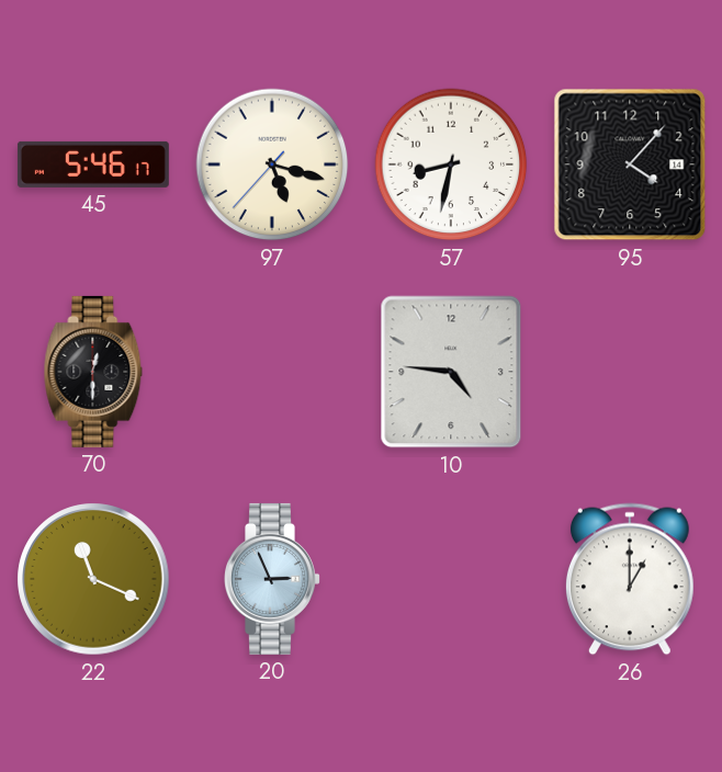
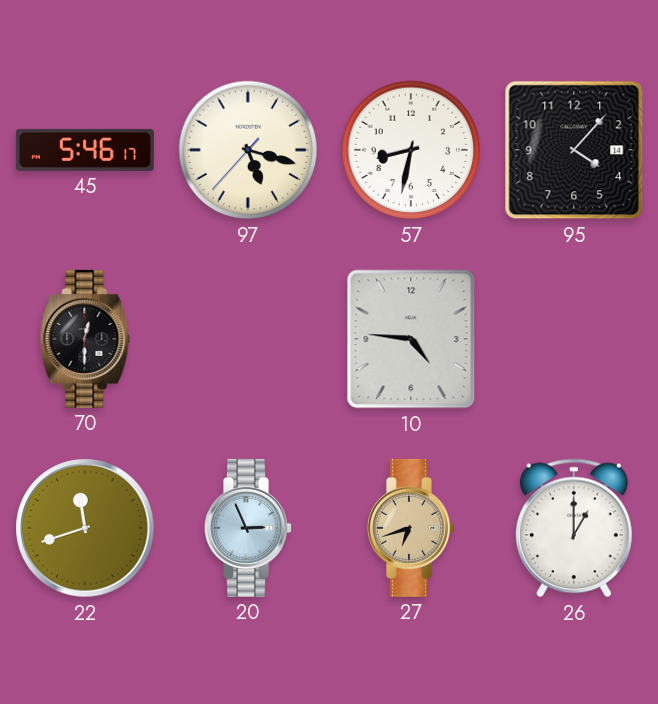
22: 11:19 -> 11:42
27: none -> 6:42
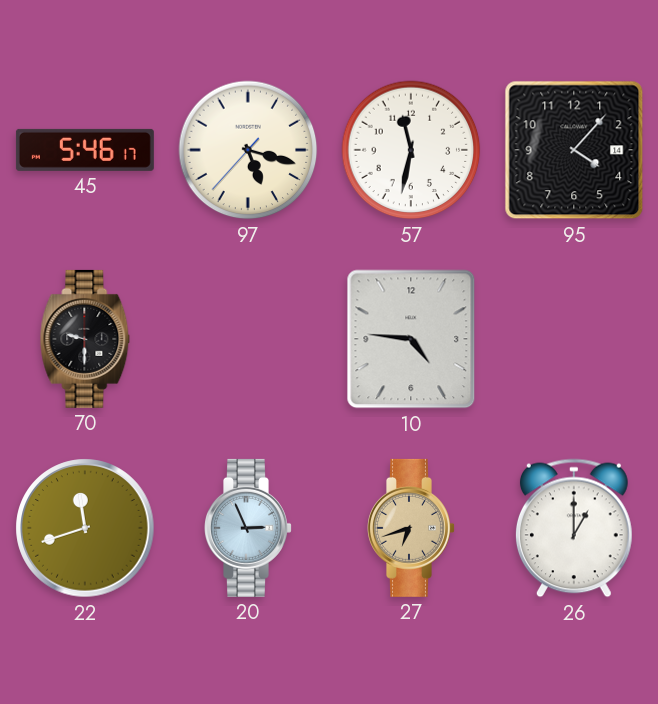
57: 8:32 -> 11:32
70: 12:30 -> 9:30
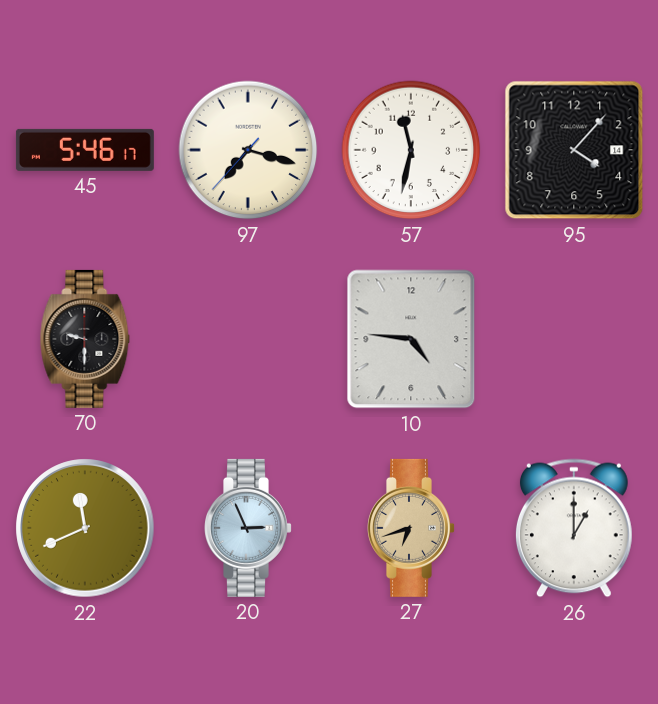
97: 5:17 -> 7:17
22: 11:42 -> 11:41
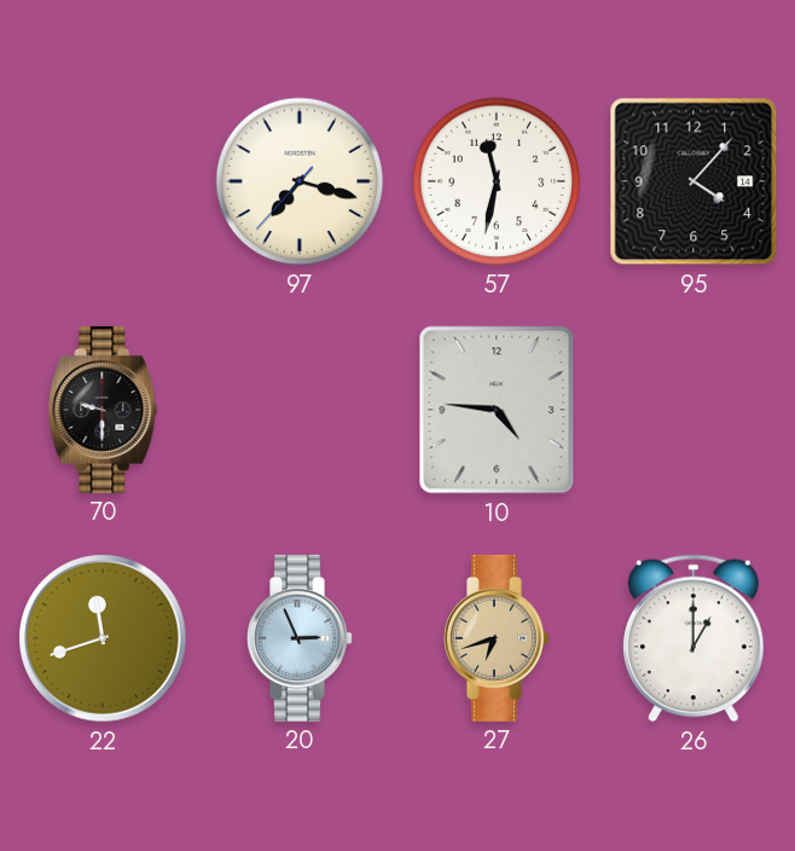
45: 5:46 -> none
22: 11:41 -> 11:42
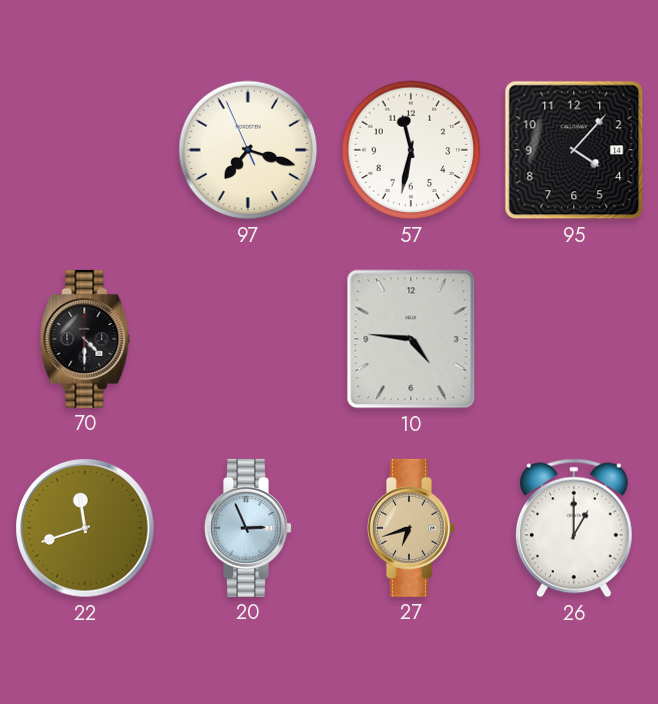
97: 7:17:37 -> 7:17:56
70: 9:30 -> 4:30
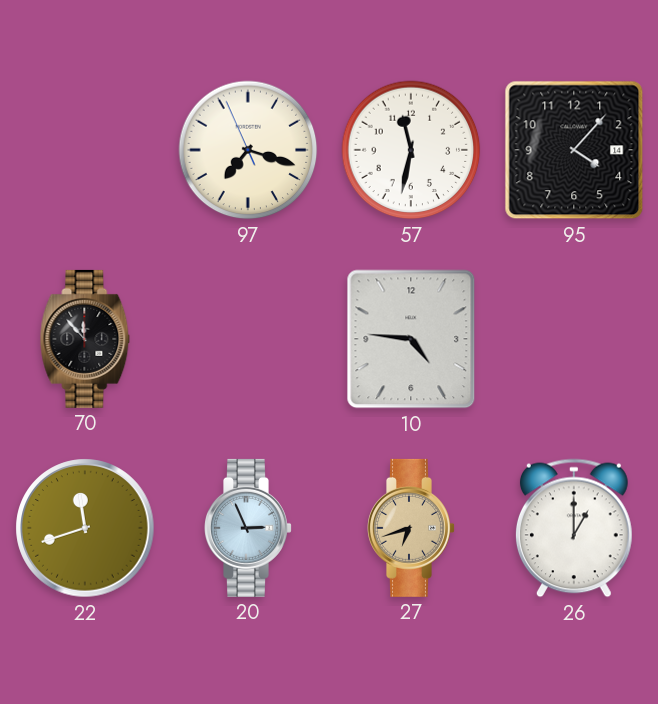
70: 4:30 -> 11:53
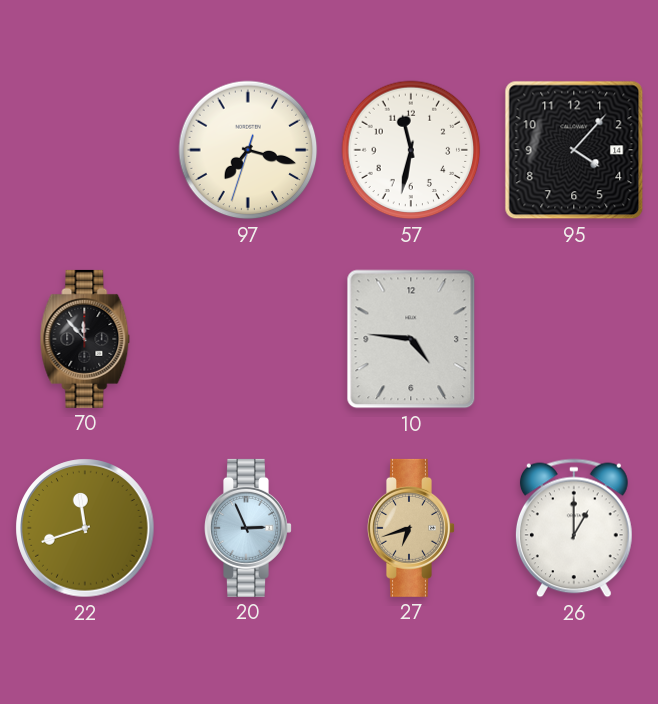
97: 7:17:56 -> 7:17:33
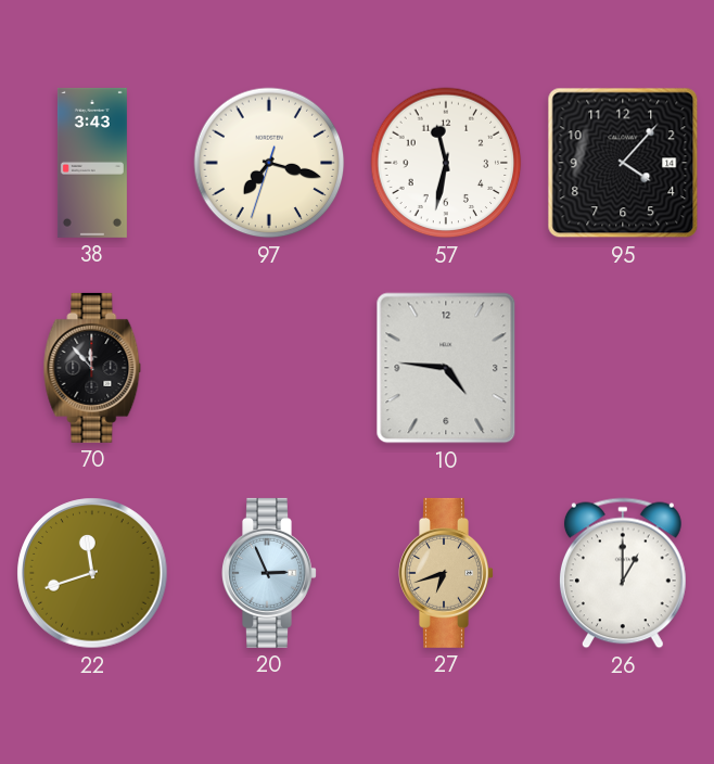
38: none -> 3:43
